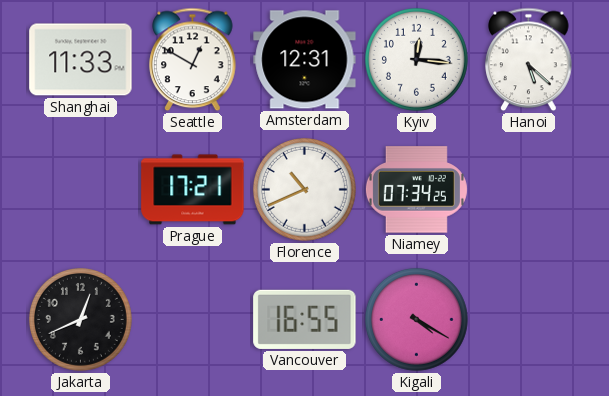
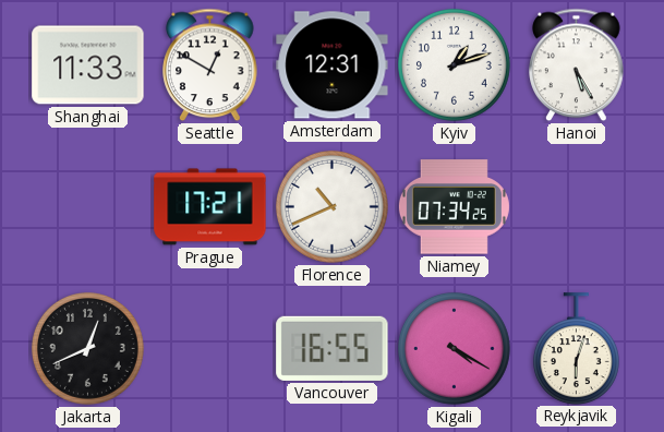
Kyiv: 12:16 -> 1:12
Hanoi: 5:22 -> 5:25
Reykjavik: none -> 6:03
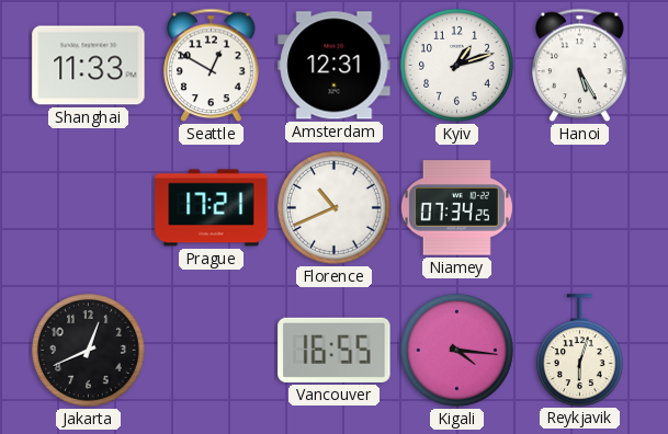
Kigali: 4:20 -> 4:16
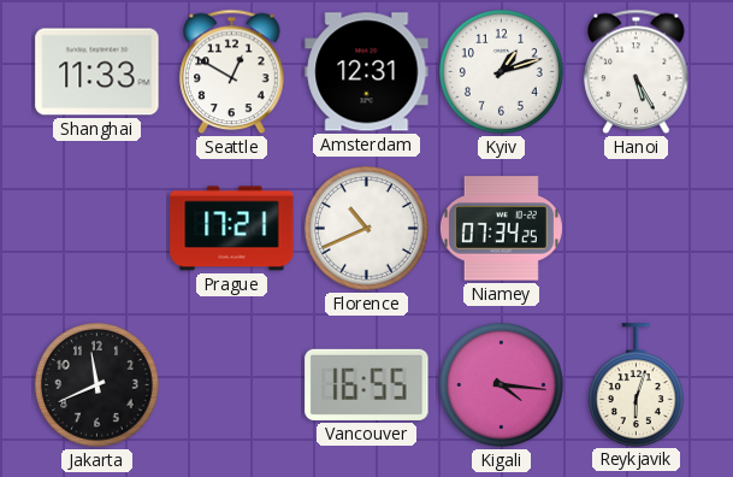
Jakarta: 12:41 -> 11:41
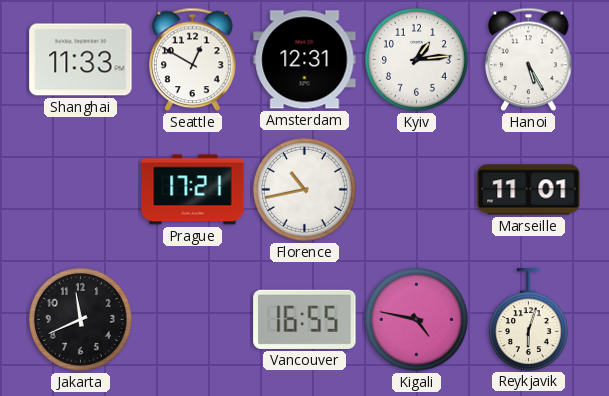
Kyiv: 1:12 -> 1:14
Florence: 10:41 -> 10:43
Niamey: 07:34 -> none
Marseille: none -> 11:01
Kigali: 4:16 -> 4:47
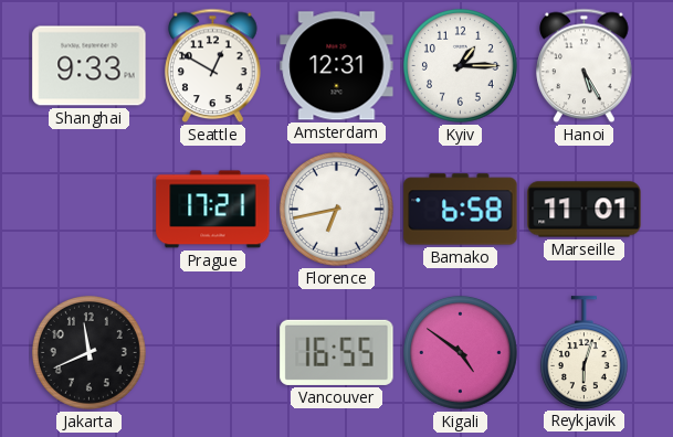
Shanghai: 11:33 -> 9:33
Kyiv: 1:14 -> 1:15
Florence: 10:43 -> 6:43
Bamako: none -> 6:58
Kigali: 4:47 -> 4:51
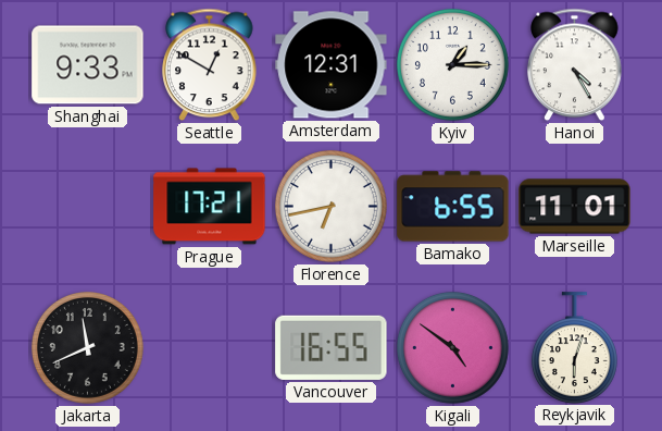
Hanoi: 5:25 -> 4:25
Bamako: 6:58 -> 6:55
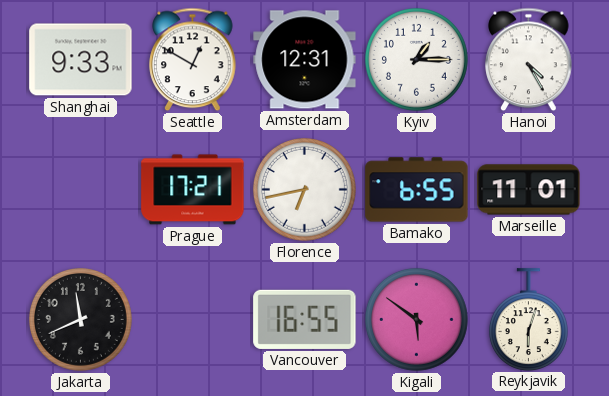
Kigali: 4:51 -> 5:51
